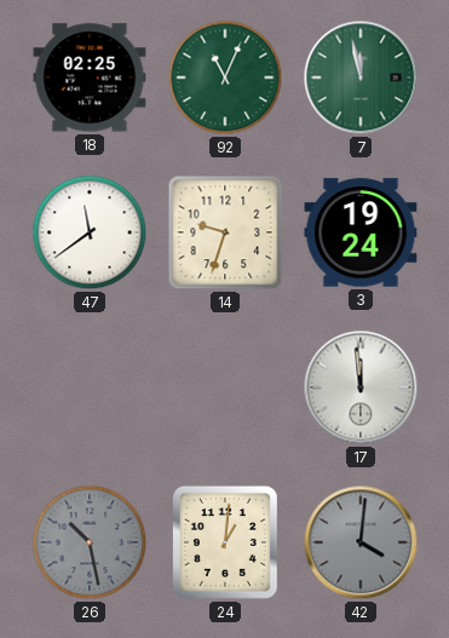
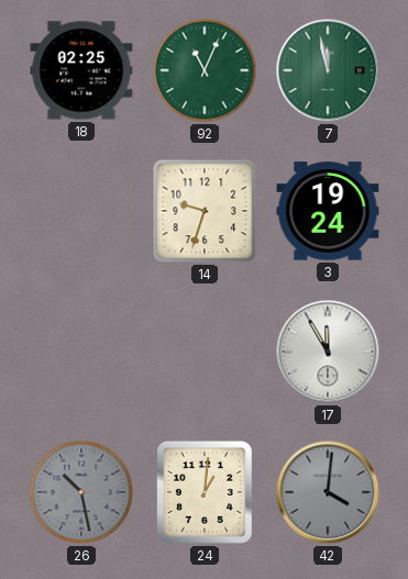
47: 11:39 -> none
17: 11:59 -> 11:55
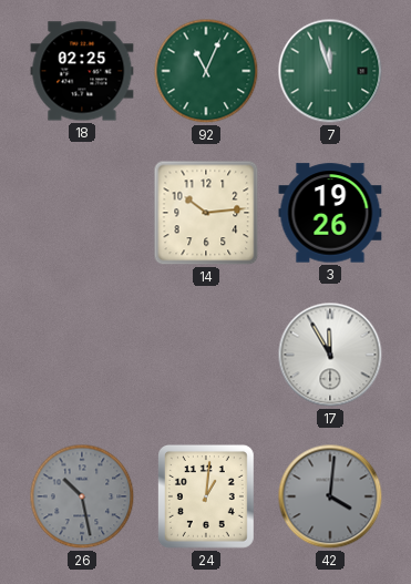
7: 11:58 -> 11:57
14: 9:33 -> 10:14
3: 19:24 -> 19:26
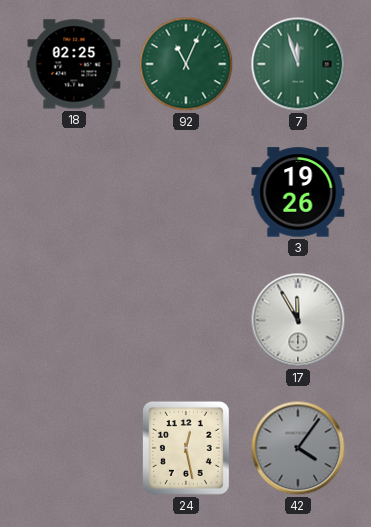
14: 10:14 -> none
26: 10:28 -> none
24: 1:01 -> 12:28
42: 4:01 -> 4:06
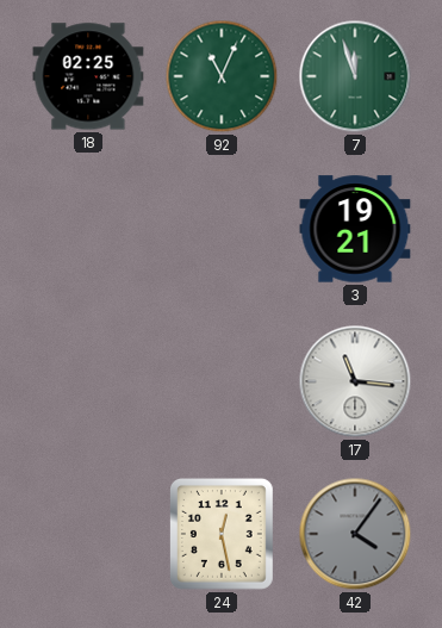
3: 19:26 -> 19:21
17: 11:55 -> 11:16
